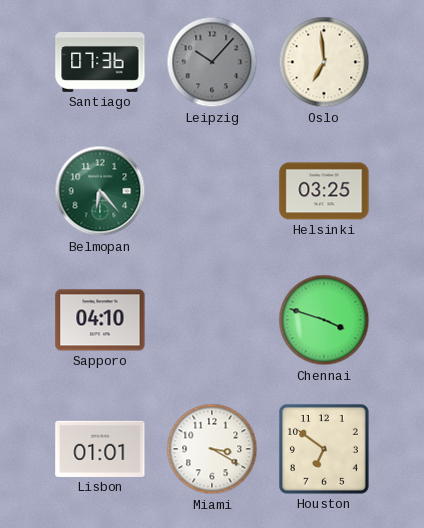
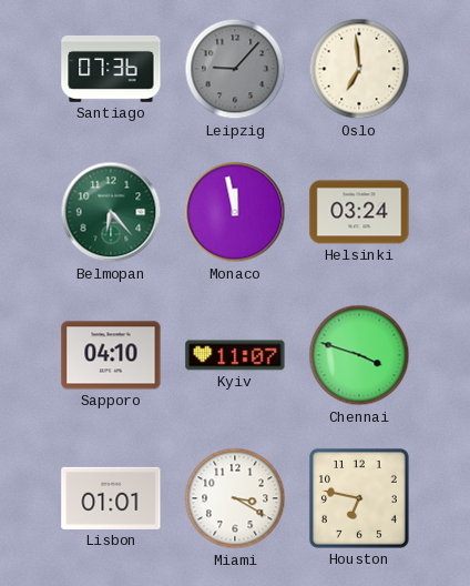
Leipzig: 10:07 -> 9:07
Monaco: none -> 11:58
Helsinki: 03:25 -> 03:24
Kyiv: none -> 11:07
Houston: 6:51 -> 6:47
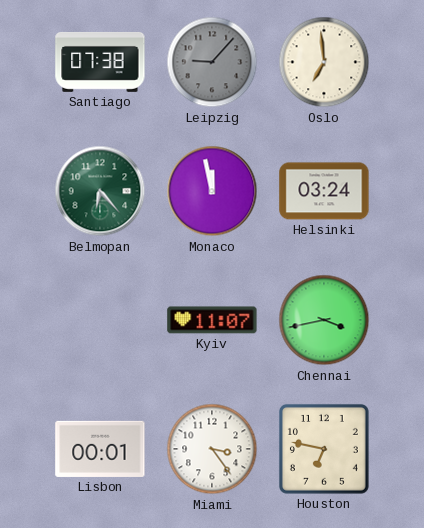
Santiago: 07:36 -> 07:38
Sapporo: 04:10 -> none
Chennai: 3:48 -> 3:43
Lisbon: 01:01 -> 00:01
Miami: 3:20 -> 3:24
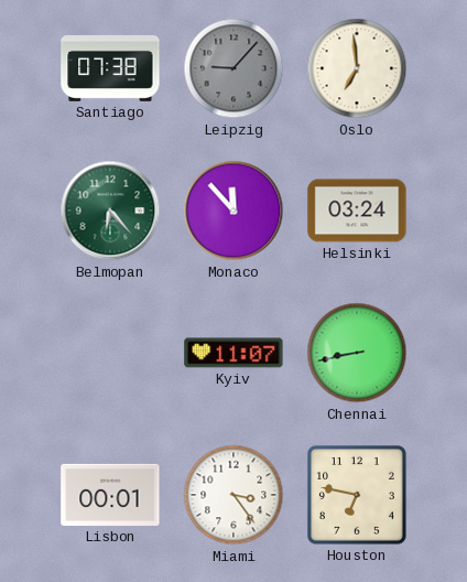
Monaco: 11:58 -> 11:53
Chennai: 3:43 -> 8:43
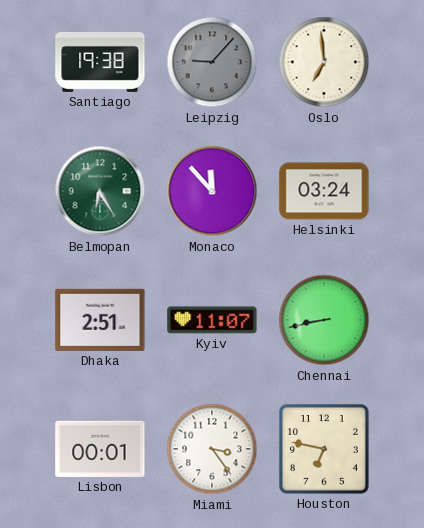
Santiago: 07:38 -> 19:38
Belmopan: 6:23 -> 6:25
Dhaka: none -> 2:51
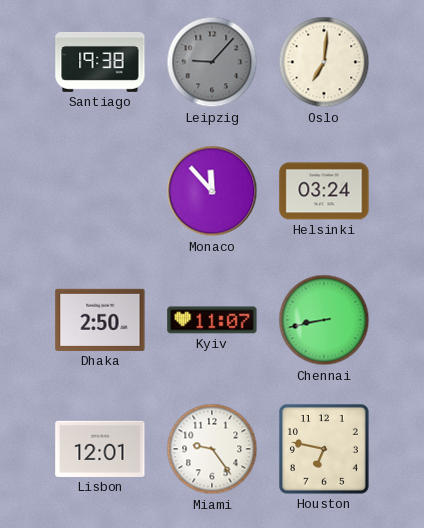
Oslo: 6:59 -> 7:01
Belmopan: 6:25 -> none
Dhaka: 2:51 -> 2:50
Lisbon: 00:01 -> 12:01
Miami: 3:24 -> 9:24
